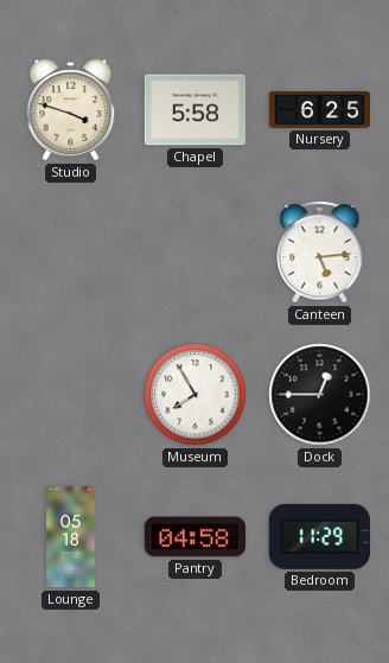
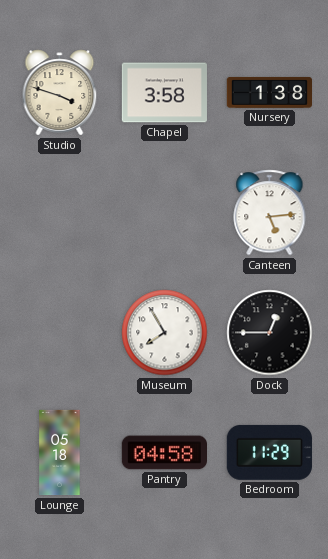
Chapel: 5:58 -> 3:58
Nursery: 6:25 -> 1:38
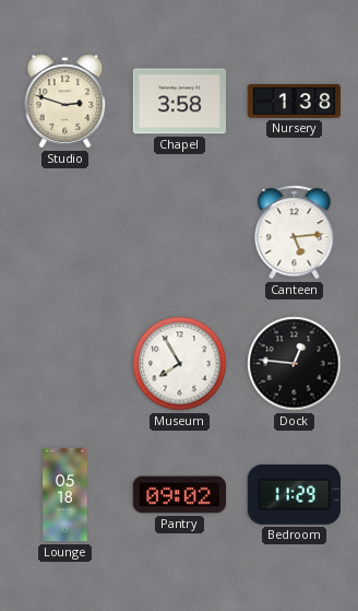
Studio: 3:48 -> 2:48
Dock: 12:45 -> 12:46
Pantry: 04:58 -> 09:02
